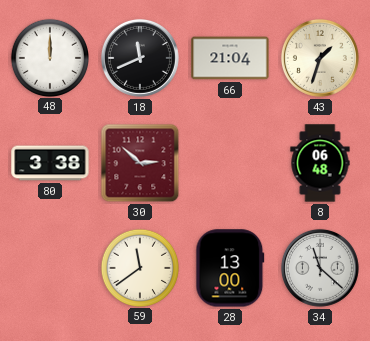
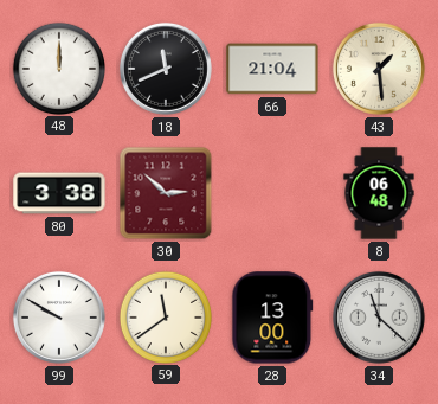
43: 1:33 -> 1:29
99: none -> 9:50
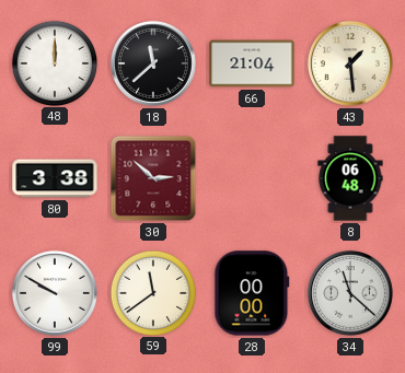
18: 11:41 -> 11:38
28: 13:00 -> 00:00
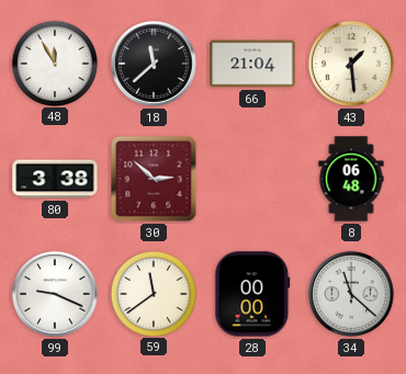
48: 12:00 -> 11:55
99: 9:50 -> 9:19
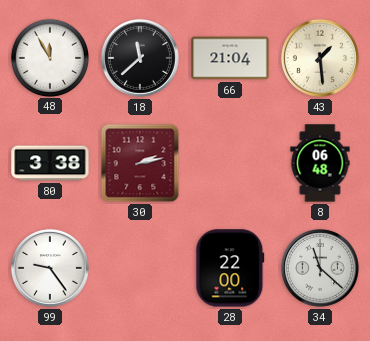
30: 2:52 -> 2:13
99: 9:19 -> 9:24
59: 11:39 -> none
28: 00:00 -> 22:00
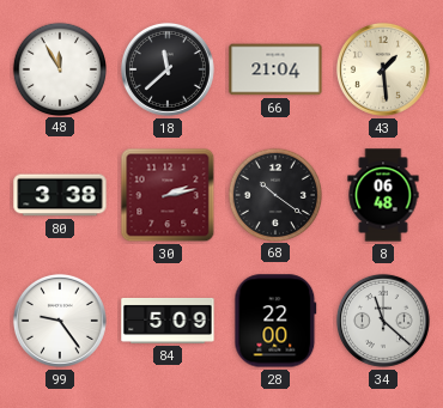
68: none -> 10:21
84: none -> 5:09
